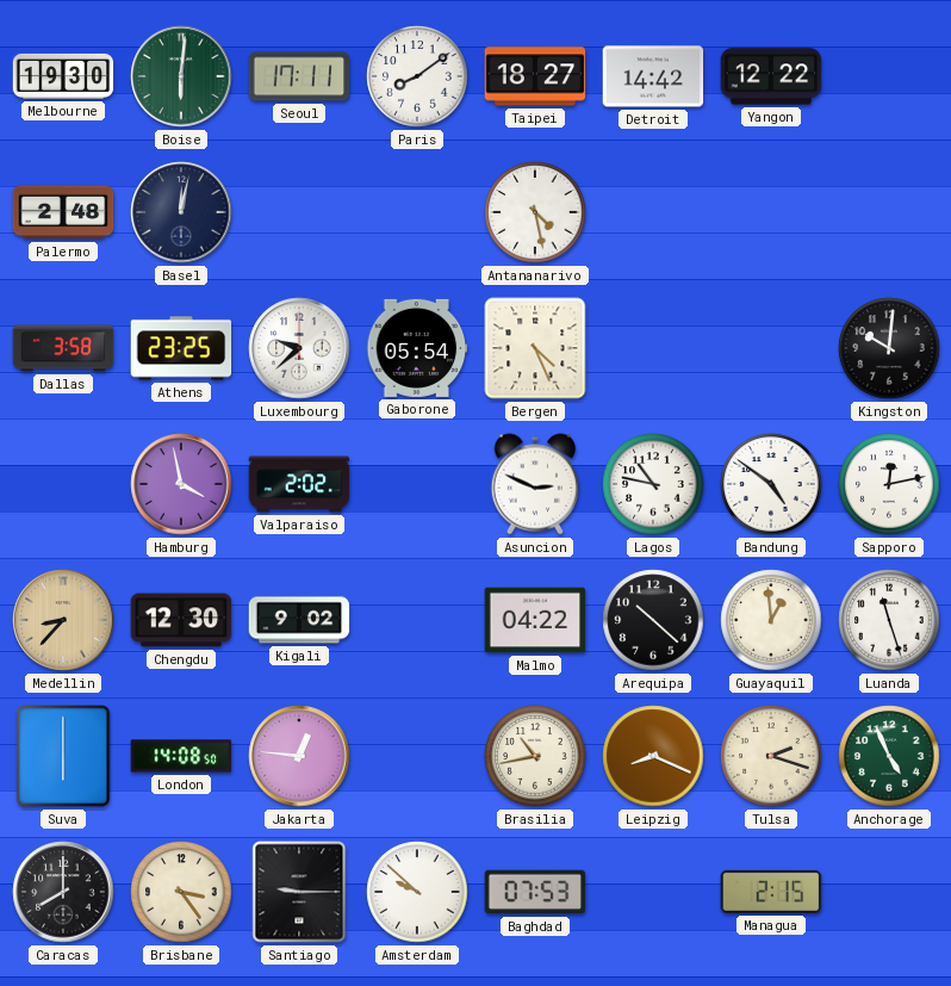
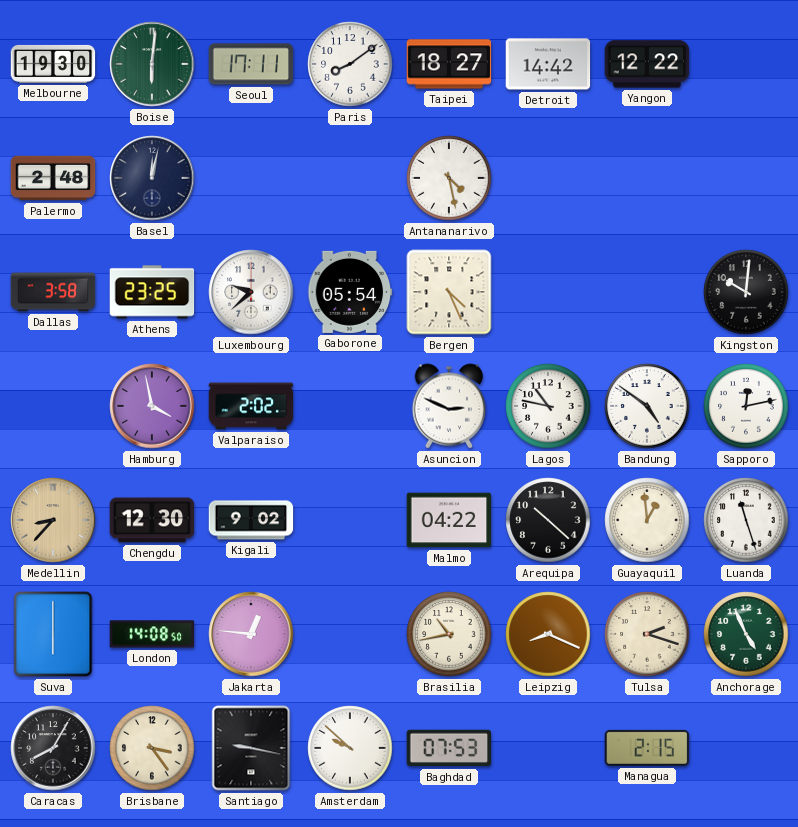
Caracas: 8:00 -> 8:05
Santiago: 9:15 -> 9:17
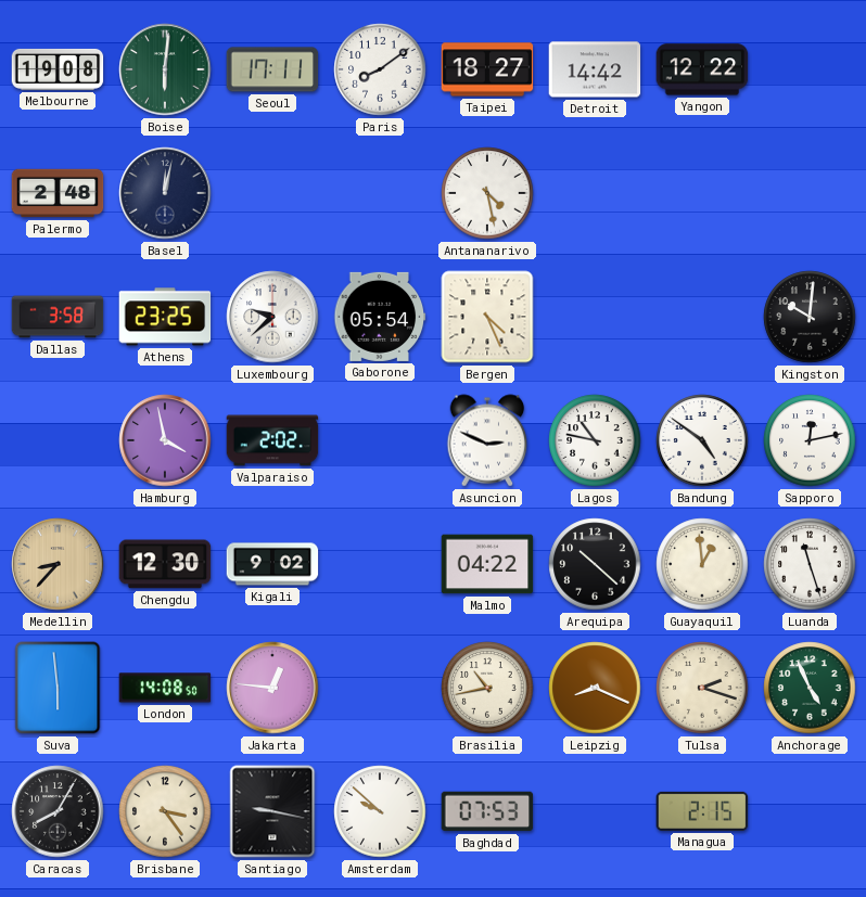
Melbourne: 19:30 -> 19:08
Suva: 6:00 -> 5:59
